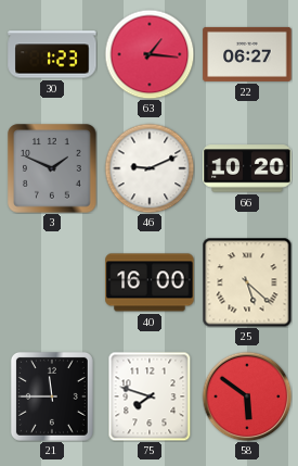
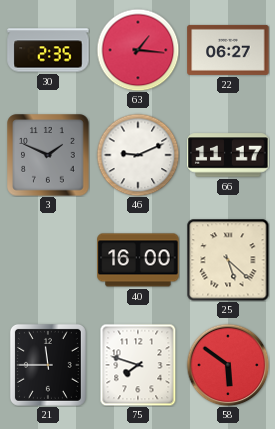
30: 1:23 -> 2:35
66: 10:20 -> 11:17
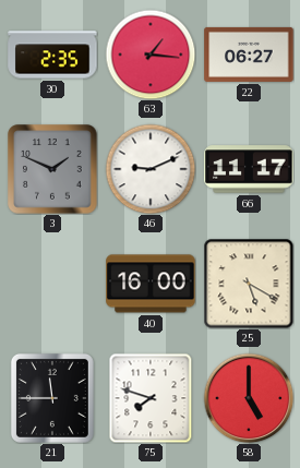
25: 5:22 -> 5:20
58: 5:51 -> 5:00
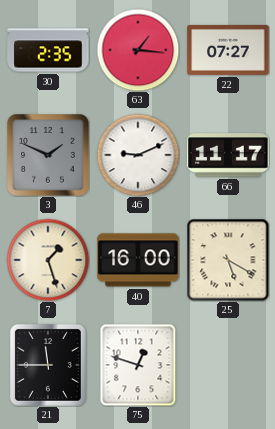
22: 06:27 -> 07:27
7: none -> 1:27
75: 7:48 -> 12:48
58: 5:00 -> none
